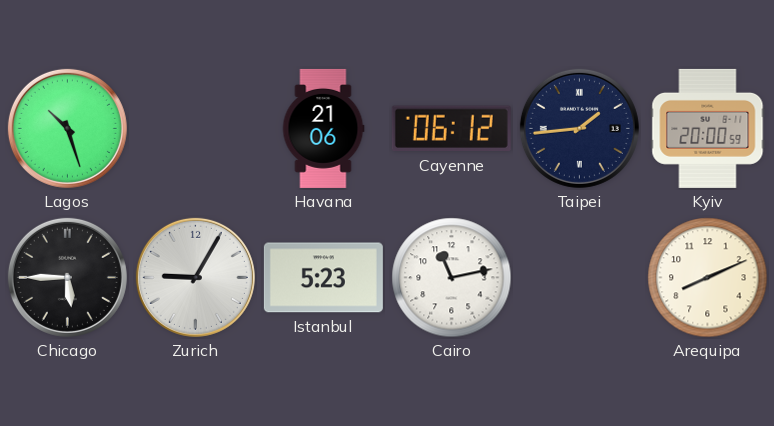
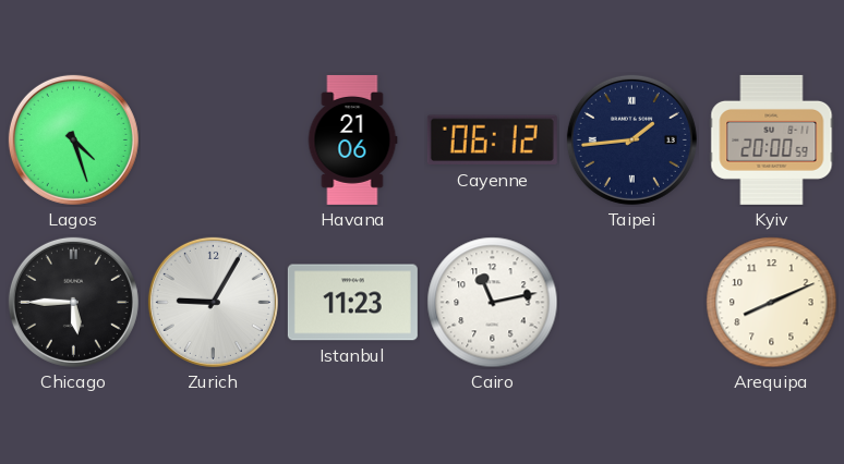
Lagos: 10:27 -> 4:27
Istanbul: 5:23 -> 11:23
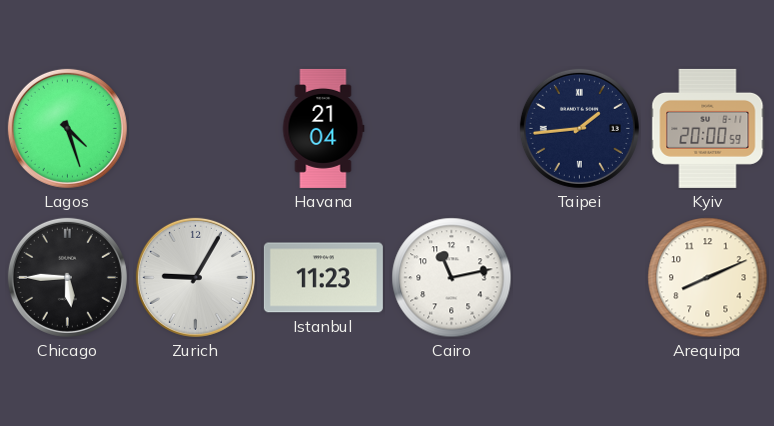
Havana: 21:06 -> 21:04
Cayenne: 06:12 -> none
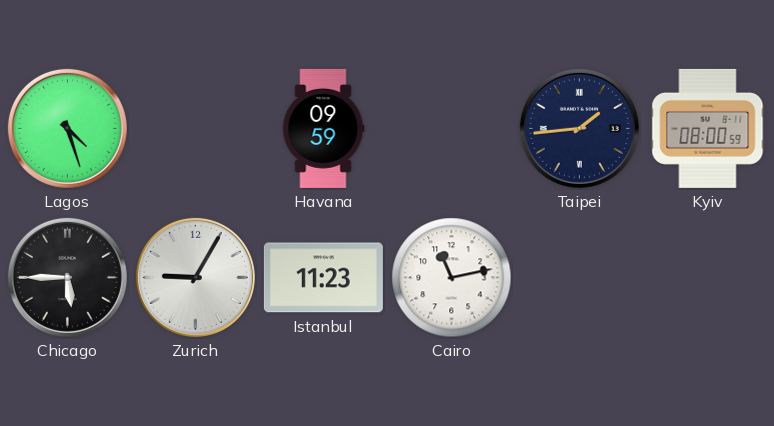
Havana: 21:04 -> 09:59
Kyiv: 20:00 -> 08:00
Arequipa: 8:11 -> none
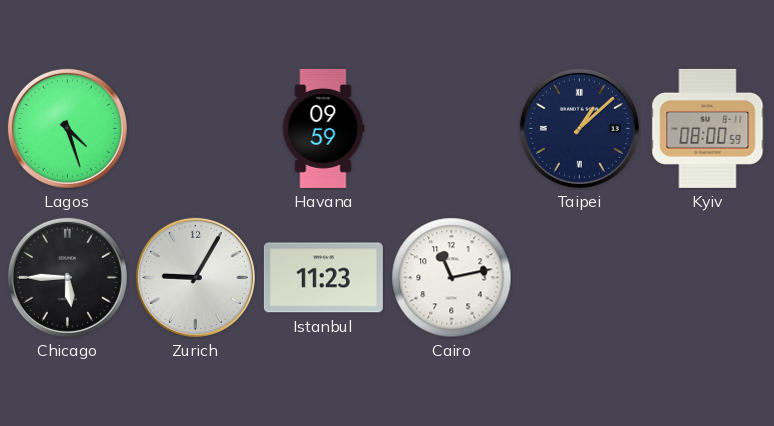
Taipei: 1:44 -> 1:08
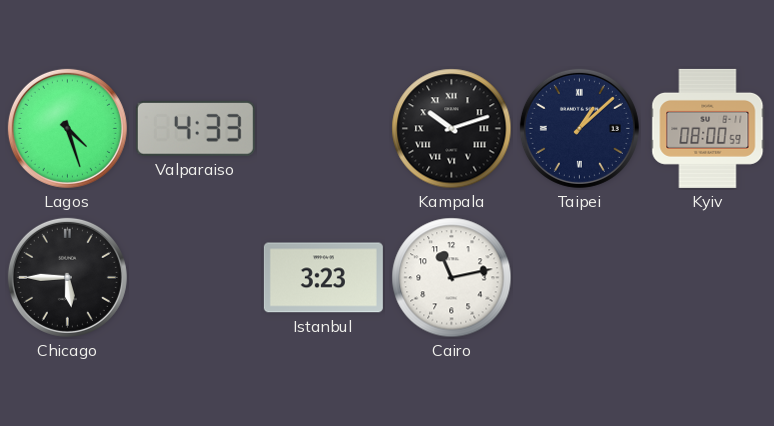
Valparaiso: none -> 4:33
Havana: 09:59 -> none
Kampala: none -> 10:12
Zurich: 9:05 -> none
Istanbul: 11:23 -> 3:23
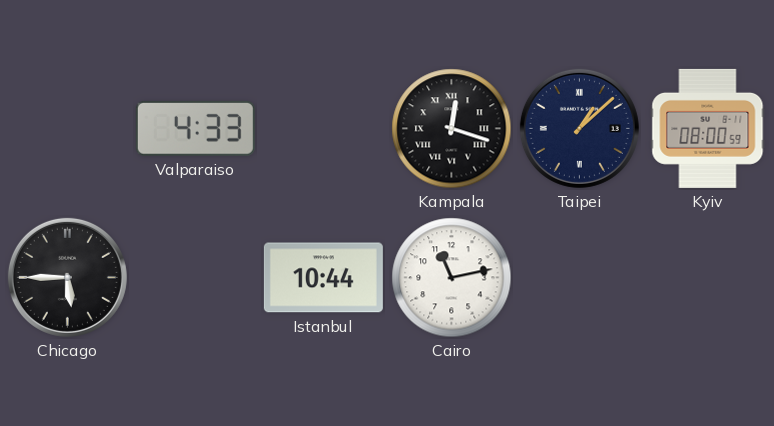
Lagos: 4:27 -> none
Kampala: 10:12 -> 12:18
Istanbul: 3:23 -> 10:44
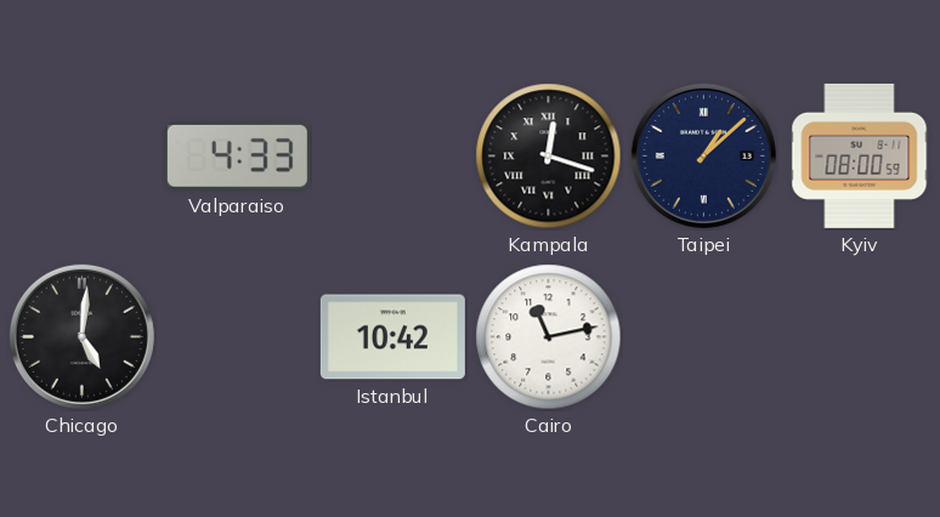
Chicago: 5:45 -> 5:01
Istanbul: 10:44 -> 10:42
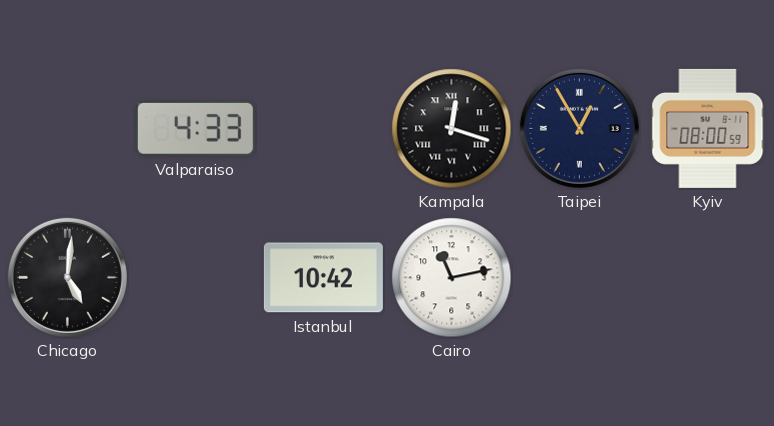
Taipei: 1:08 -> 12:55
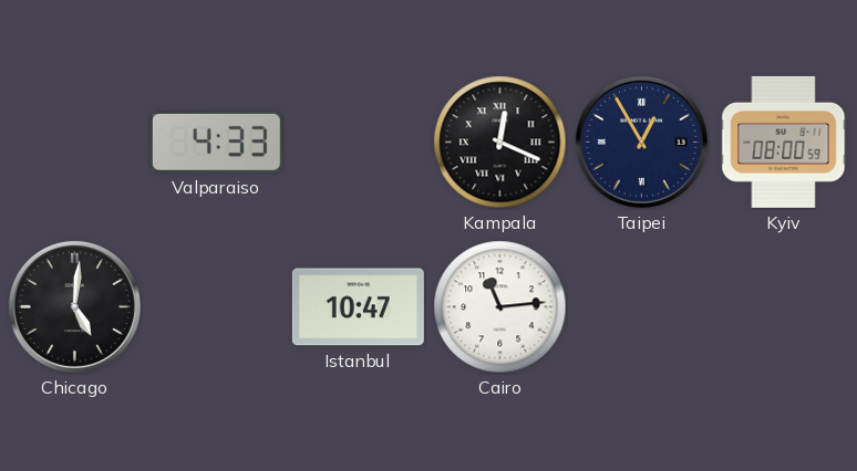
Kampala: 12:18 -> 12:19
Istanbul: 10:42 -> 10:47
Cairo: 11:13 -> 11:14
